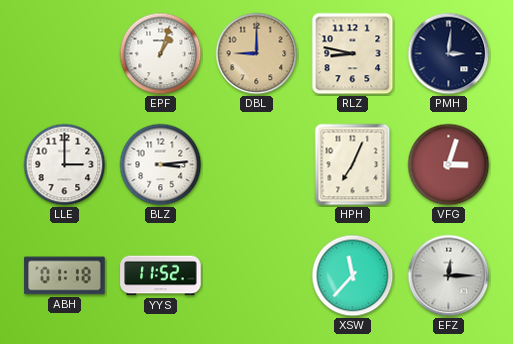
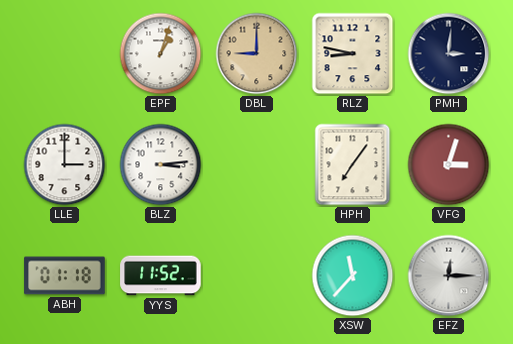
HPH: 7:04 -> 7:06
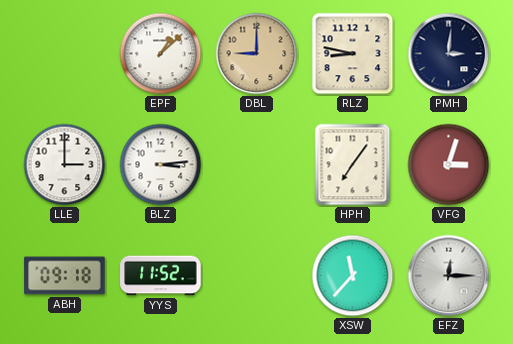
EPF: 1:03 -> 1:08
ABH: 01:18 -> 09:18
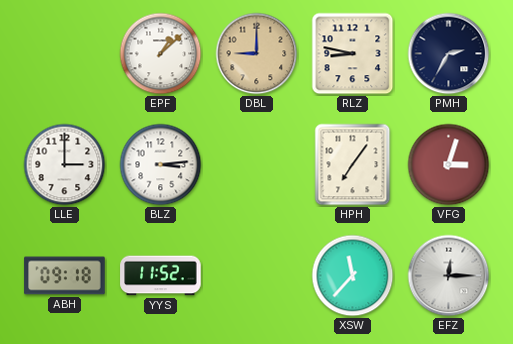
PMH: 3:01 -> 2:35
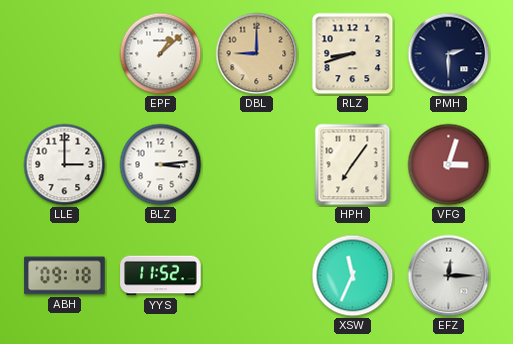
RLZ: 8:47 -> 8:42
PMH: 2:35 -> 2:30
XSW: 11:37 -> 11:34
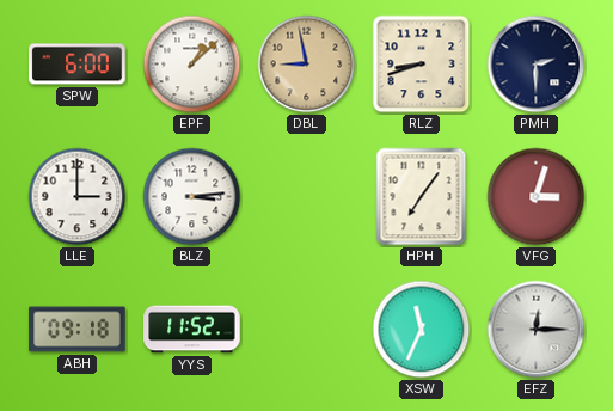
SPW: none -> 6:00
DBL: 9:00 -> 8:58
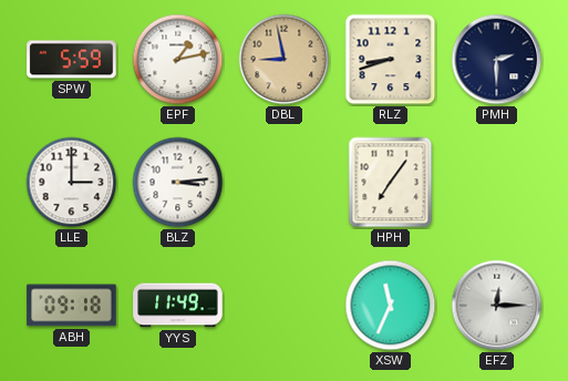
SPW: 6:00 -> 5:59
EPF: 1:08 -> 1:13
VFG: 3:03 -> none
YYS: 11:52 -> 11:49
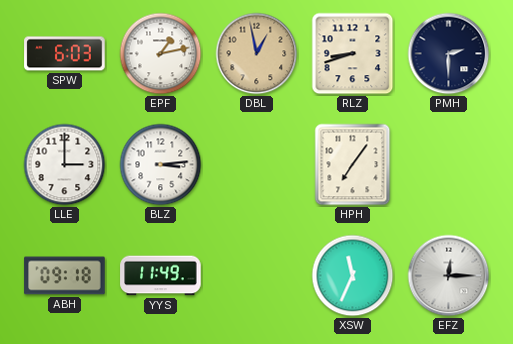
SPW: 5:59 -> 6:03
DBL: 8:58 -> 12:58
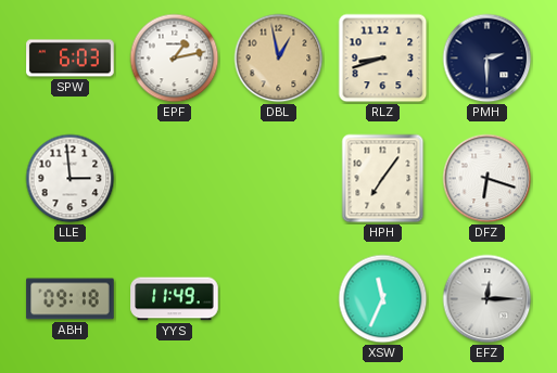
LLE: 3:00 -> 2:59
BLZ: 3:14 -> none
DFZ: none -> 6:18
